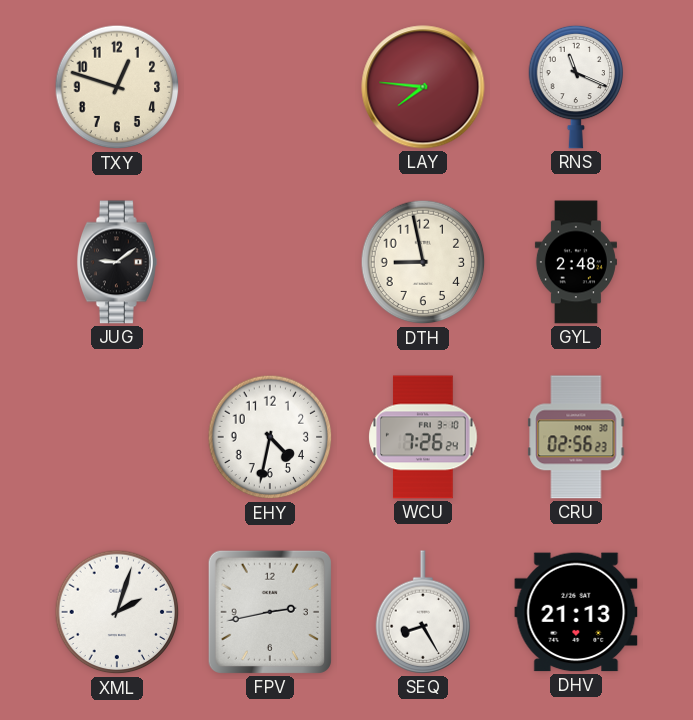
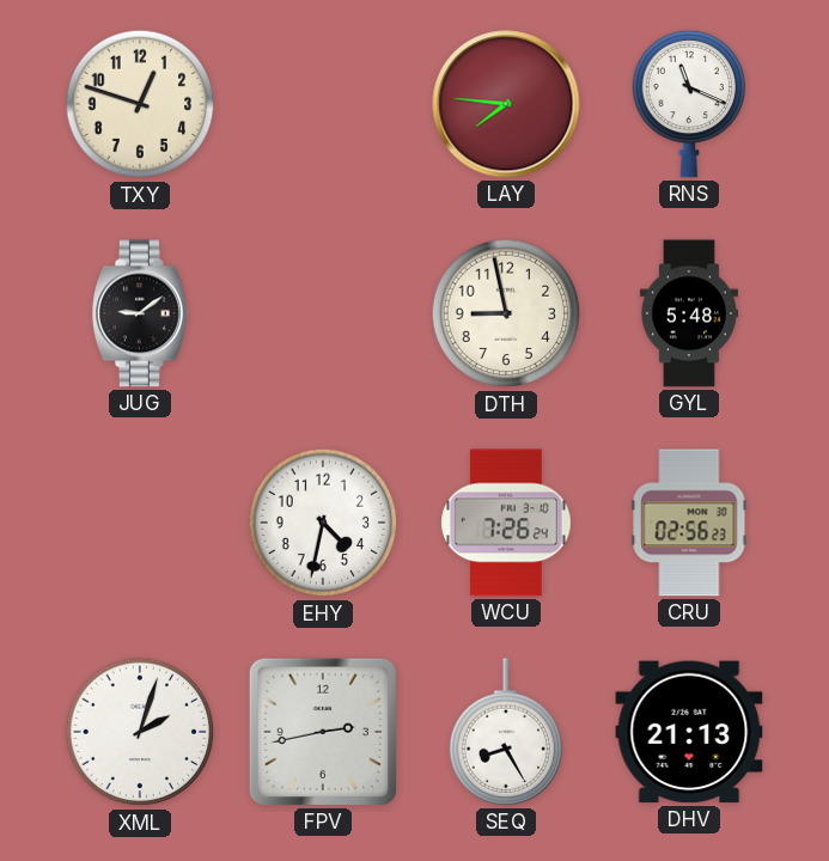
GYL: 2:48 -> 5:48
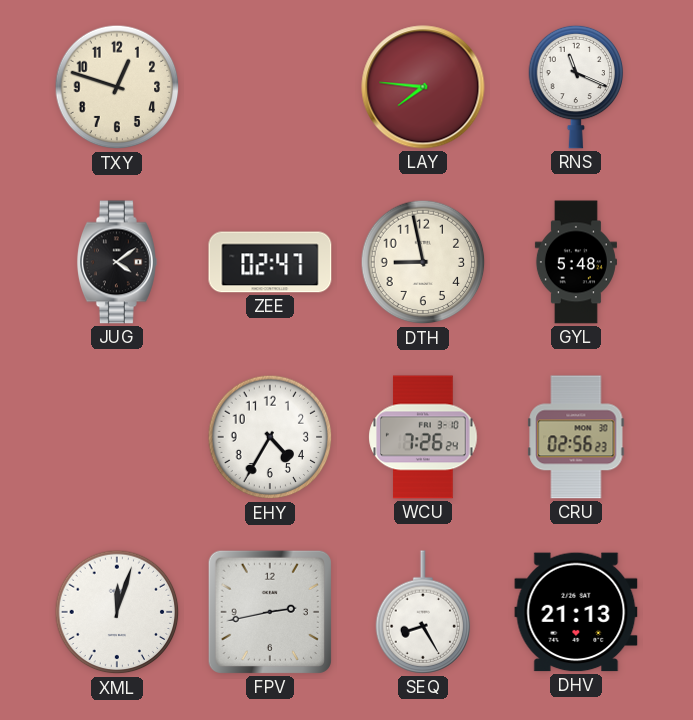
JUG: 9:09 -> 4:09
ZEE: none -> 02:47
EHY: 4:32 -> 4:35
XML: 2:03 -> 12:03
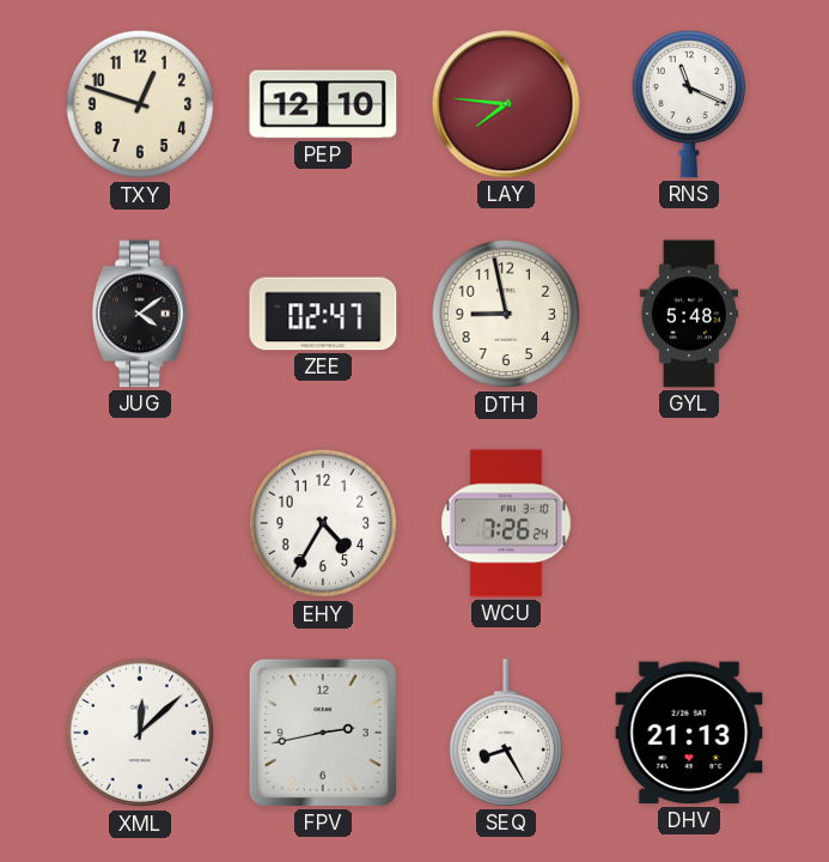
PEP: none -> 12:10
CRU: 02:56 -> none
XML: 12:03 -> 12:08
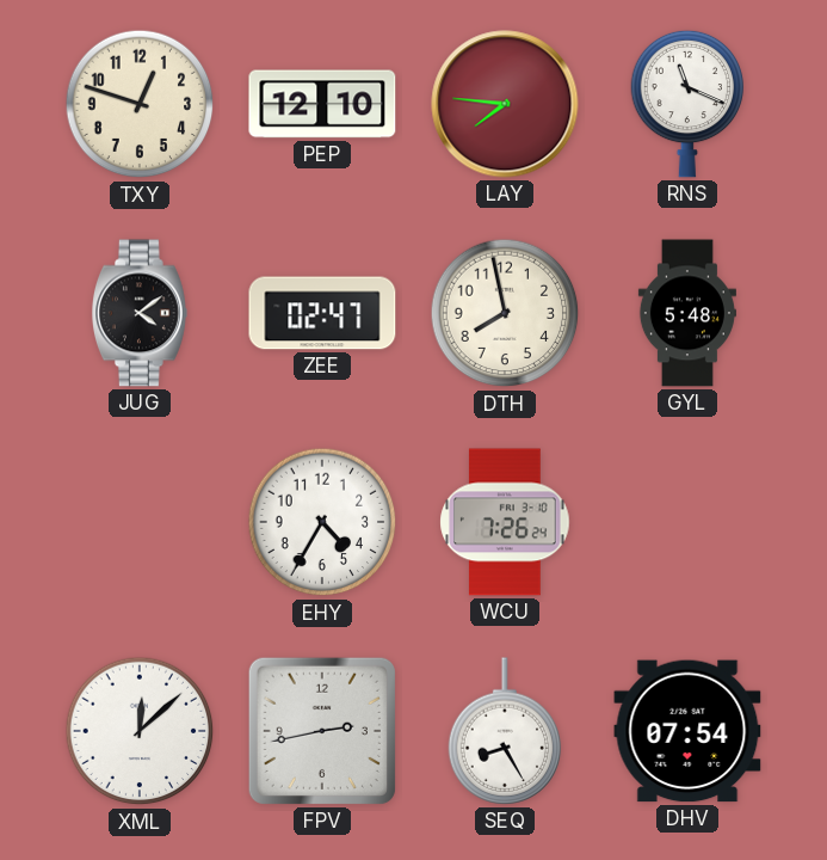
DTH: 8:58 -> 7:58
DHV: 21:13 -> 07:54
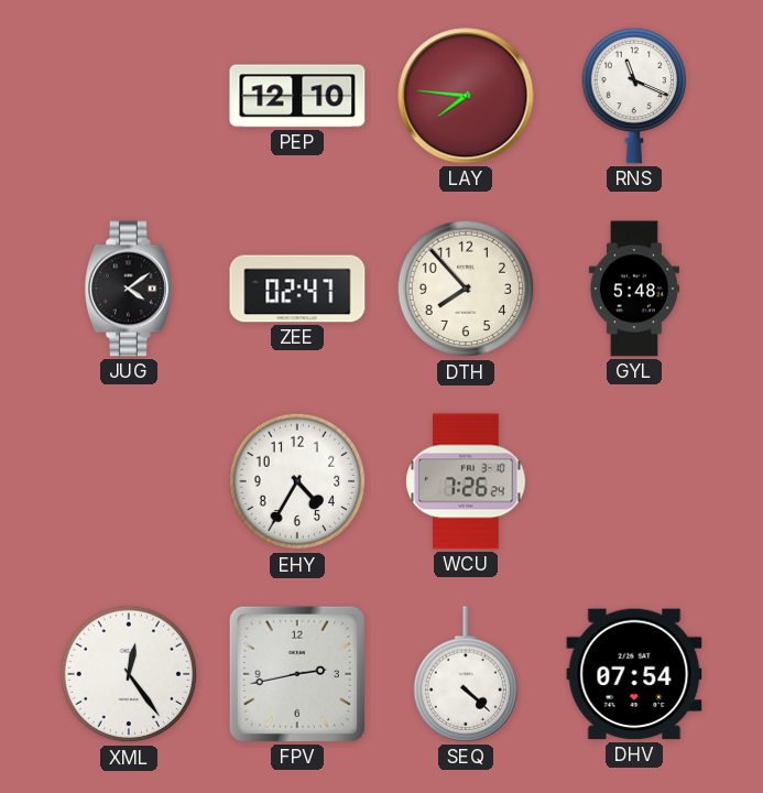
TXY: 12:48 -> none
DTH: 7:58 -> 7:53
XML: 12:08 -> 12:24
SEQ: 8:25 -> 4:22
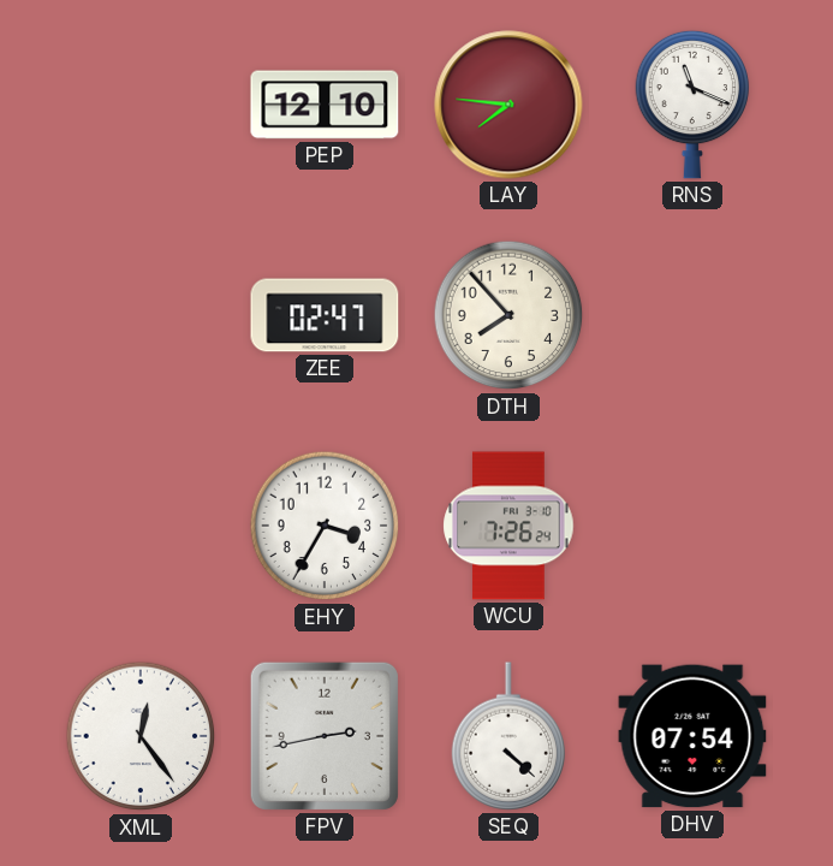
JUG: 4:09 -> none
GYL: 5:48 -> none
EHY: 4:35 -> 3:35
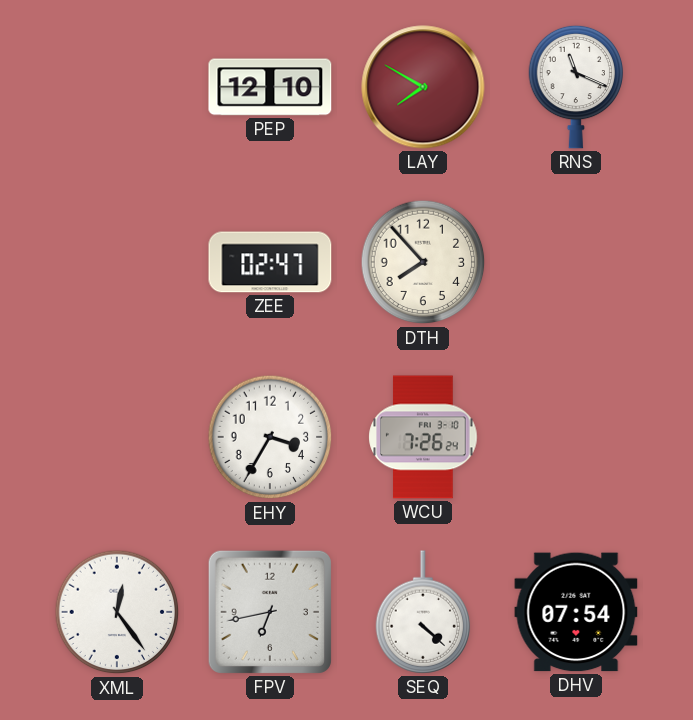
LAY: 7:46 -> 7:50
FPV: 2:43 -> 6:43
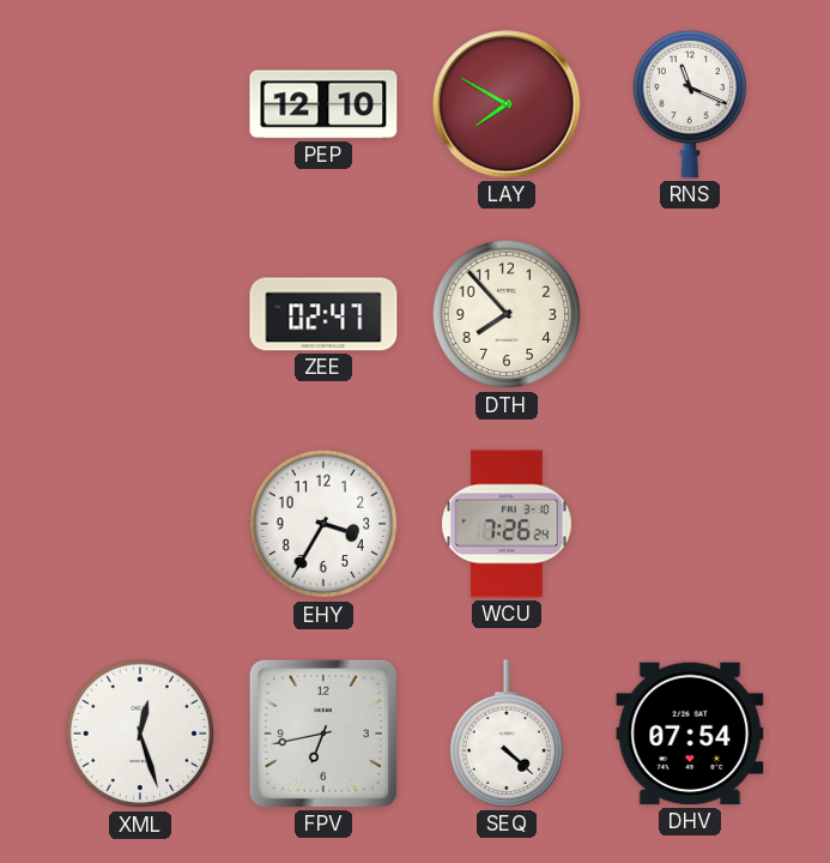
XML: 12:24 -> 12:27
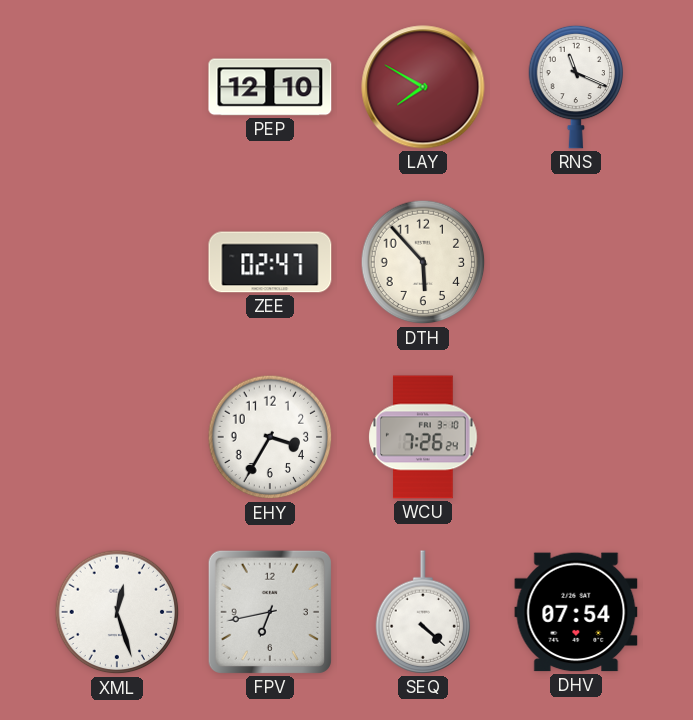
DTH: 7:53 -> 5:53
